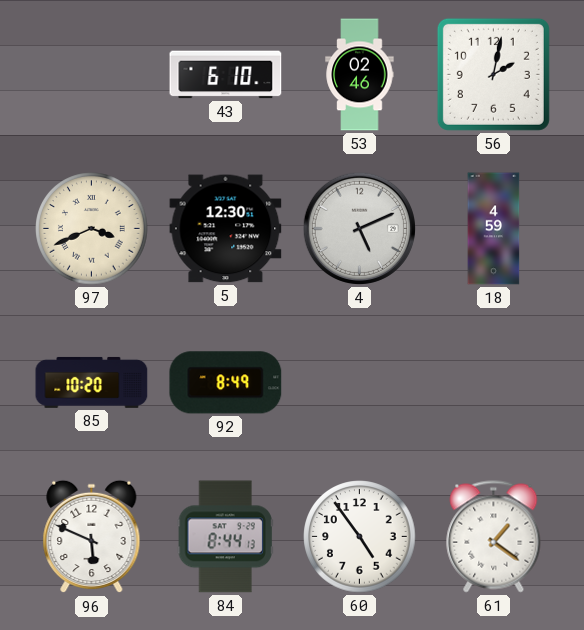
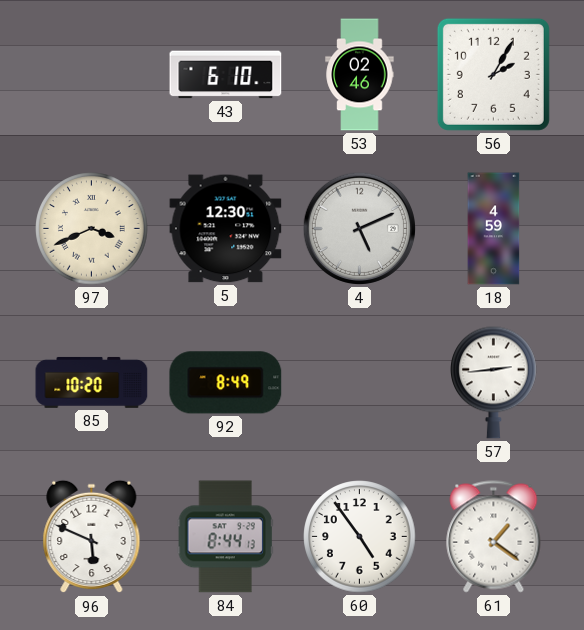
56: 2:02 -> 2:05
57: none -> 2:44
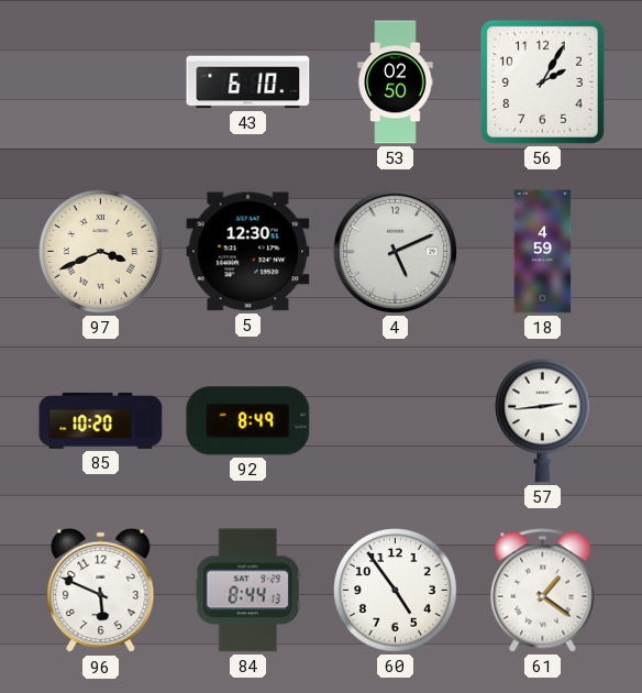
53: 02:46 -> 02:50
